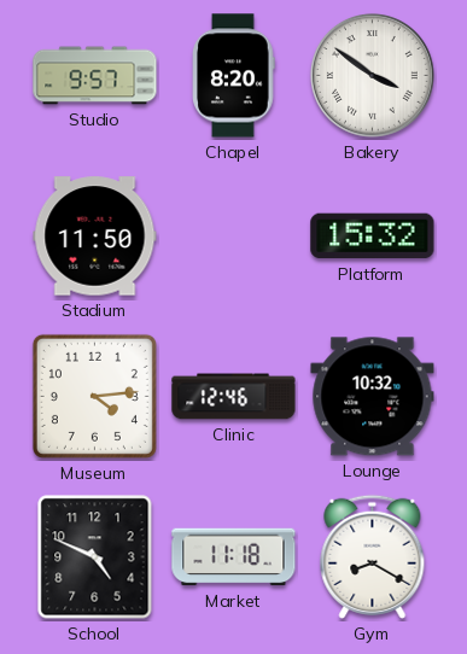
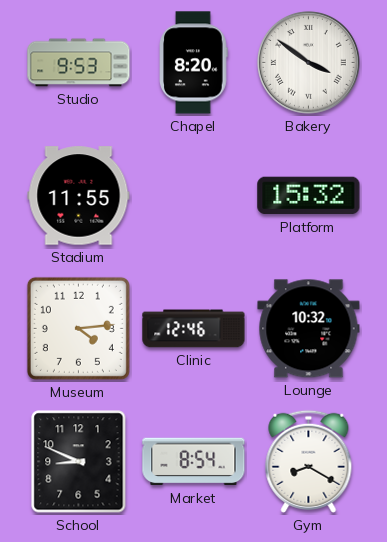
Studio: 9:57 -> 9:53
Stadium: 11:50 -> 11:55
School: 4:49 -> 8:49
Market: 11:18 -> 8:54
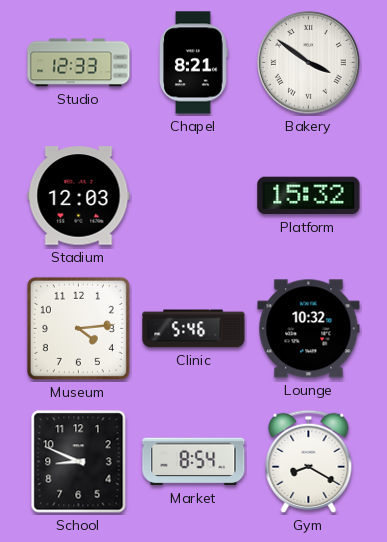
Studio: 9:53 -> 12:33
Chapel: 8:20 -> 8:21
Stadium: 11:55 -> 12:03
Clinic: 12:46 -> 5:46
